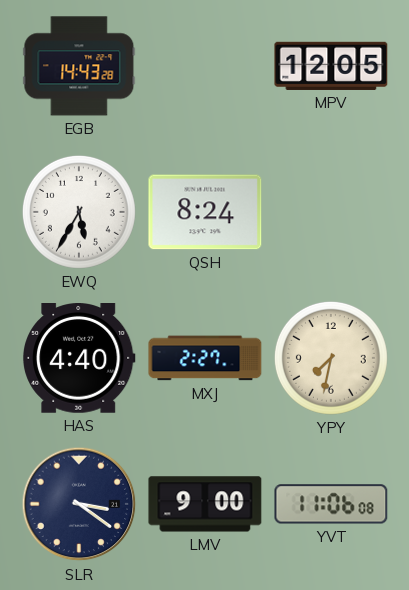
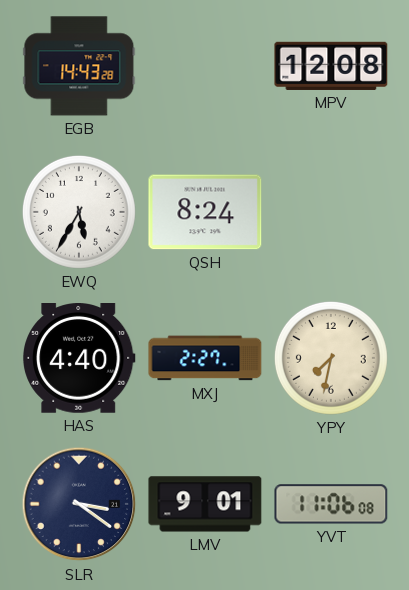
MPV: 12:05 -> 12:08
LMV: 9:00 -> 9:01
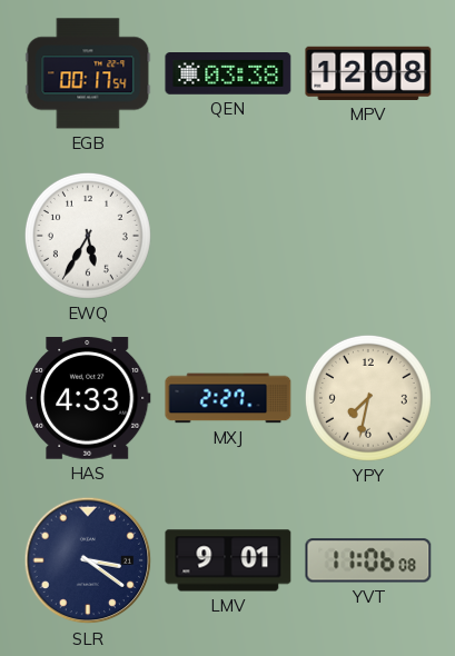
EGB: 14:43 -> 00:17
QEN: none -> 03:38
QSH: 8:24 -> none
HAS: 4:40 -> 4:33
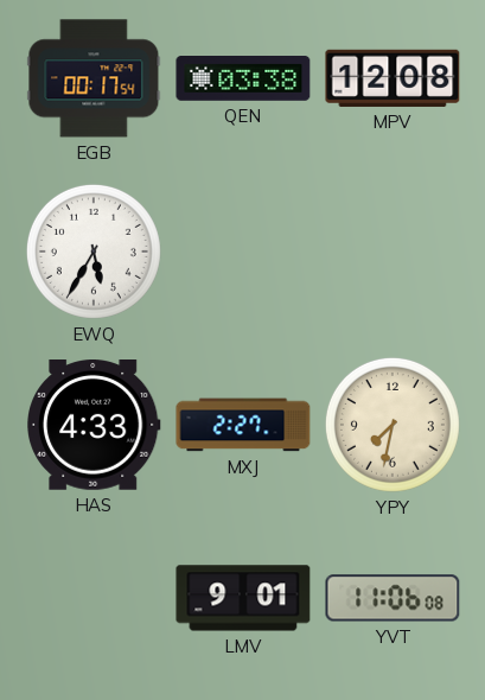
SLR: 3:21 -> none
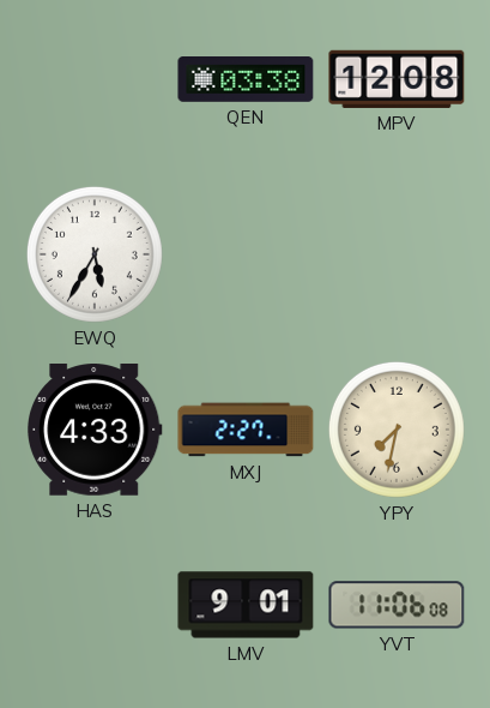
EGB: 00:17 -> none
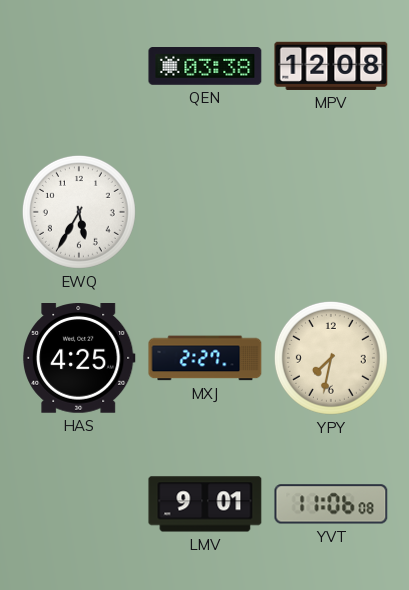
HAS: 4:33 -> 4:25
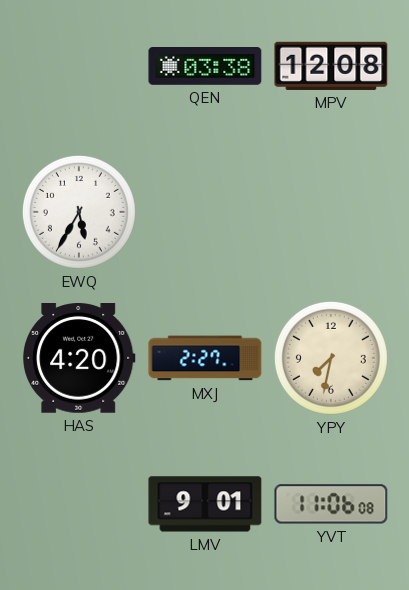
HAS: 4:25 -> 4:20
